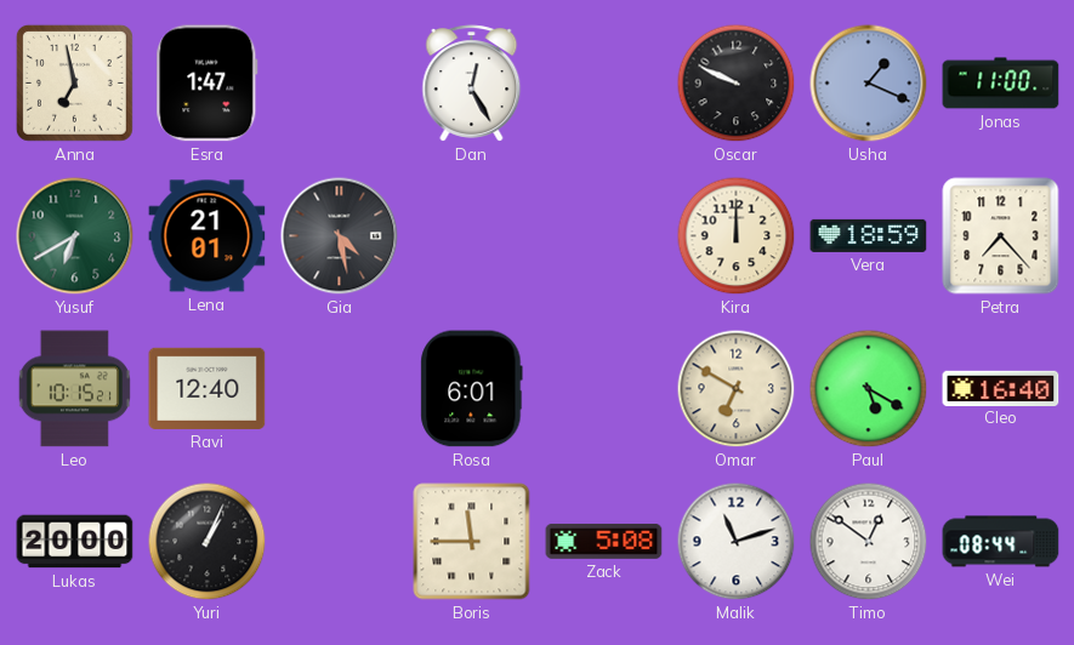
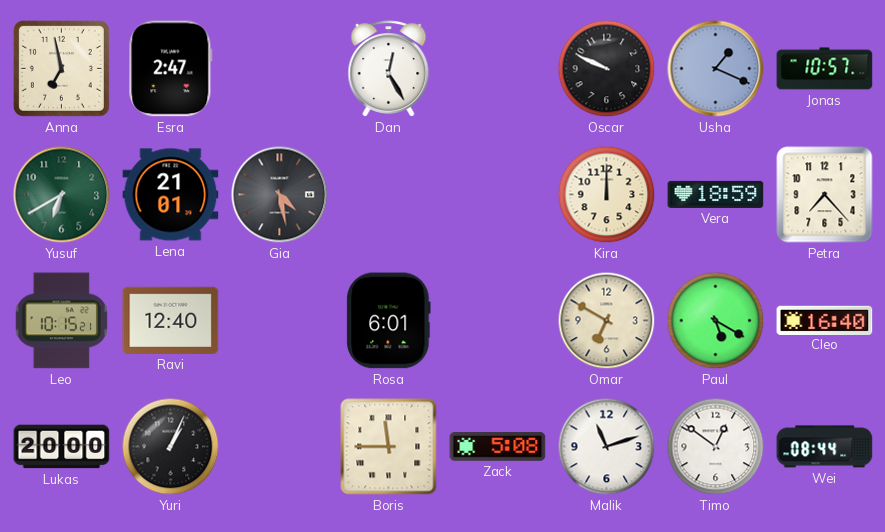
Esra: 1:47 -> 2:47
Jonas: 11:00 -> 10:57
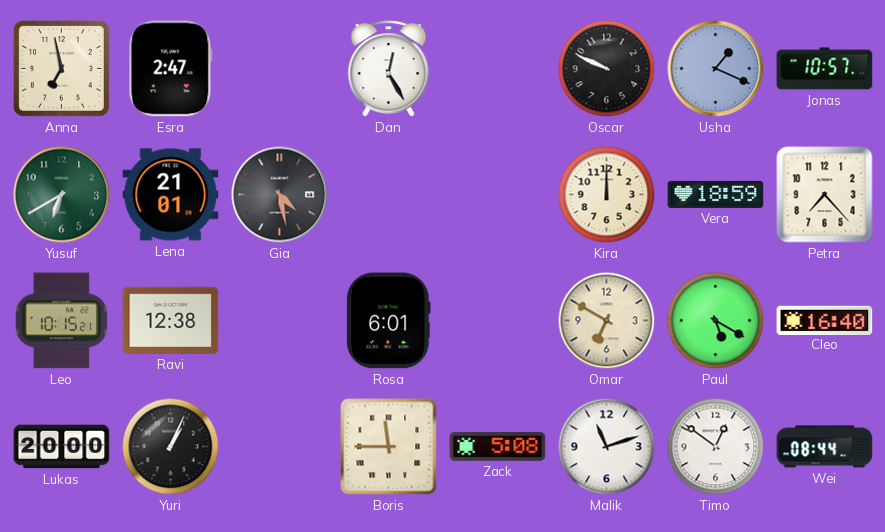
Ravi: 12:40 -> 12:38
